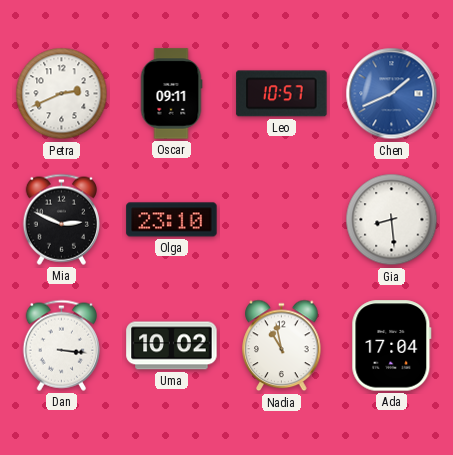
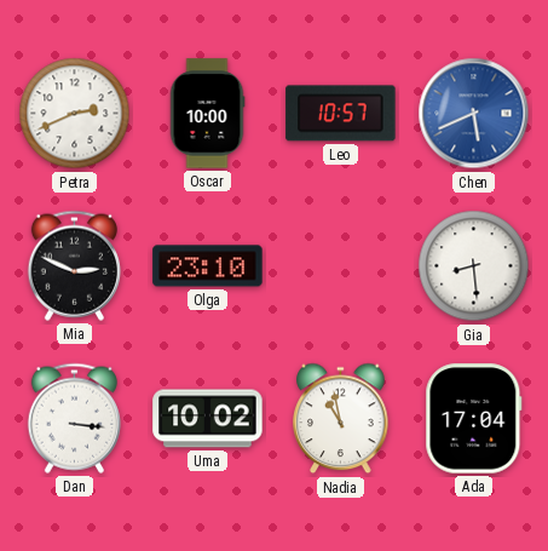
Oscar: 09:11 -> 10:00
Chen: 1:41 -> 5:41
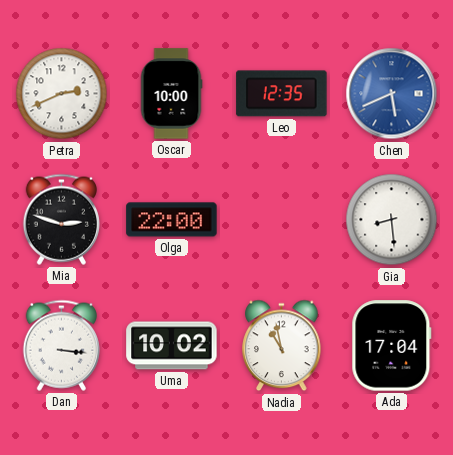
Leo: 10:57 -> 12:35
Mia: 2:49 -> 2:48
Olga: 23:10 -> 22:00
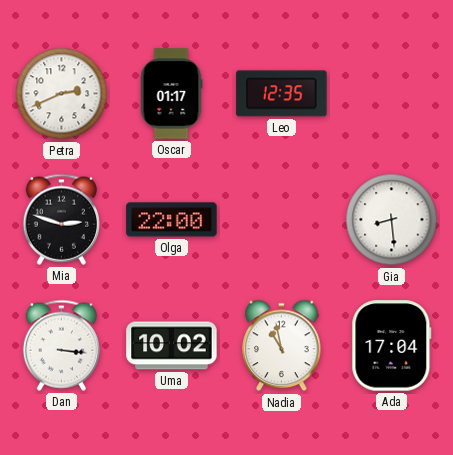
Oscar: 10:00 -> 01:17
Chen: 5:41 -> none
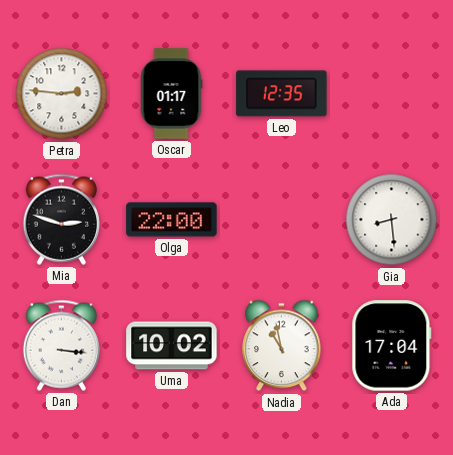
Petra: 2:41 -> 2:46
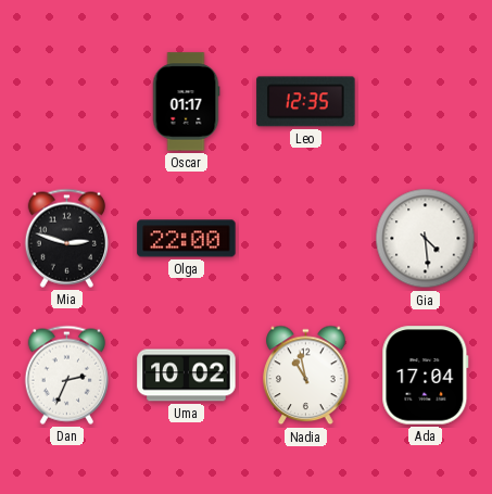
Petra: 2:46 -> none
Gia: 8:29 -> 4:29
Dan: 3:16 -> 2:34
